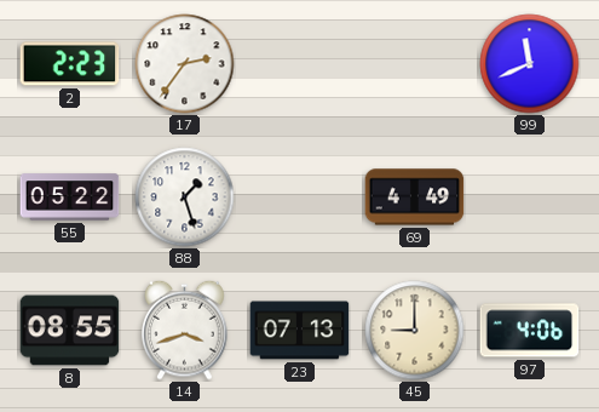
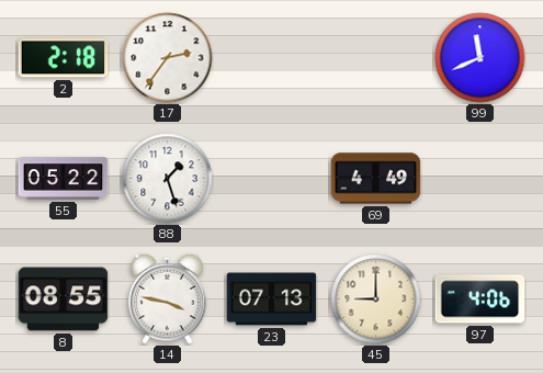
2: 2:23 -> 2:18
14: 3:42 -> 3:47
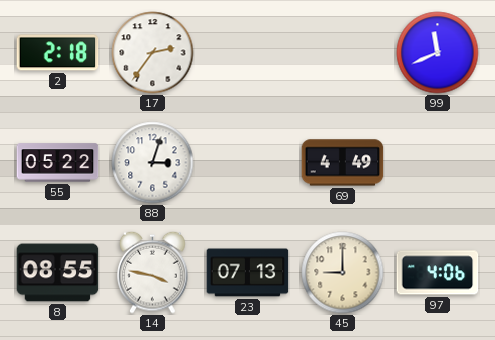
88: 1:27 -> 3:03
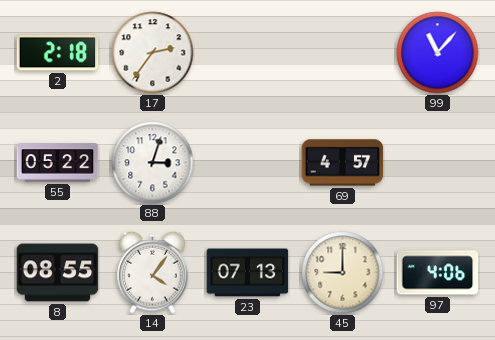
99: 11:41 -> 11:07
69: 4:49 -> 4:57
14: 3:47 -> 4:06
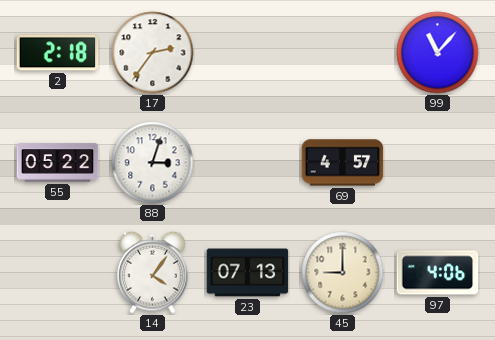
8: 08:55 -> none
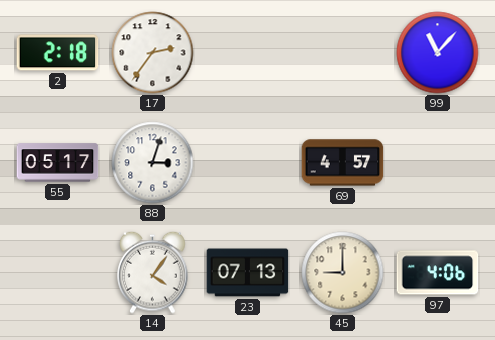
55: 05:22 -> 05:17
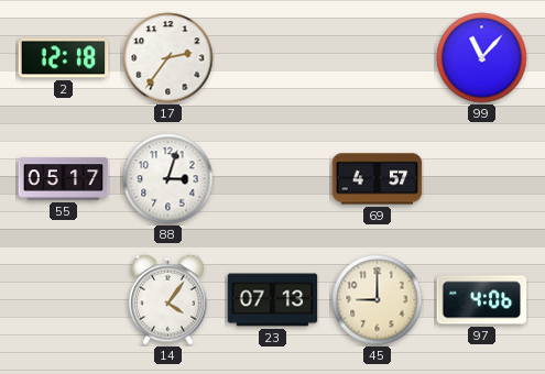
2: 2:18 -> 12:18
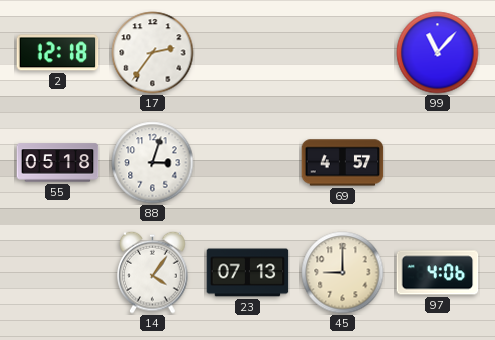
55: 05:17 -> 05:18
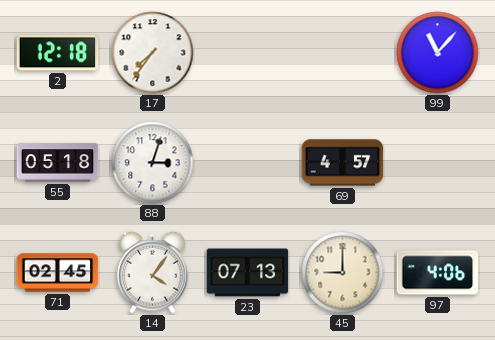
17: 2:36 -> 7:36
71: none -> 02:45
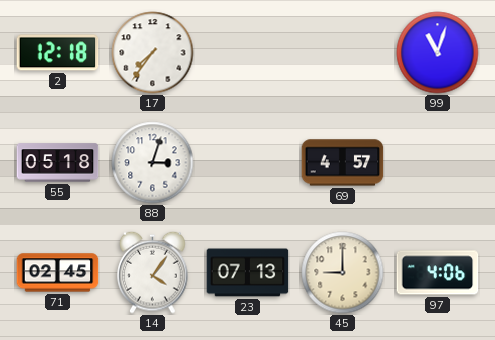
99: 11:07 -> 11:03
